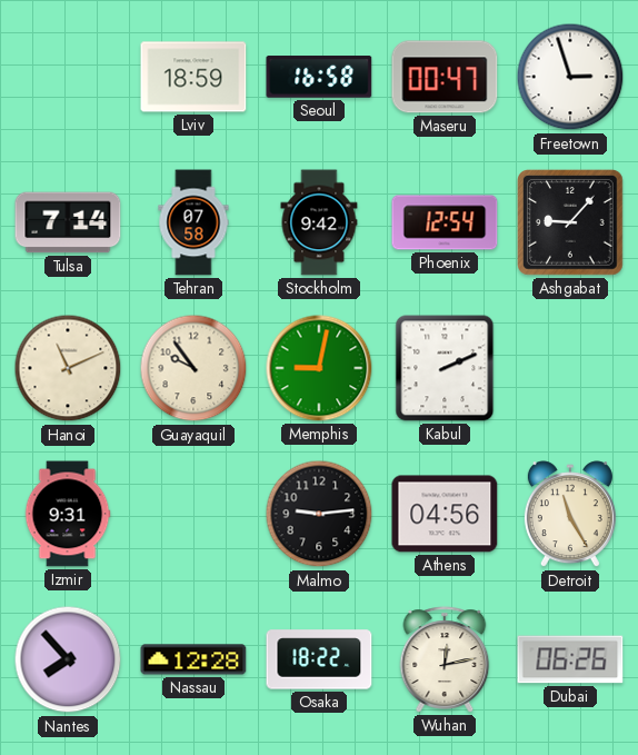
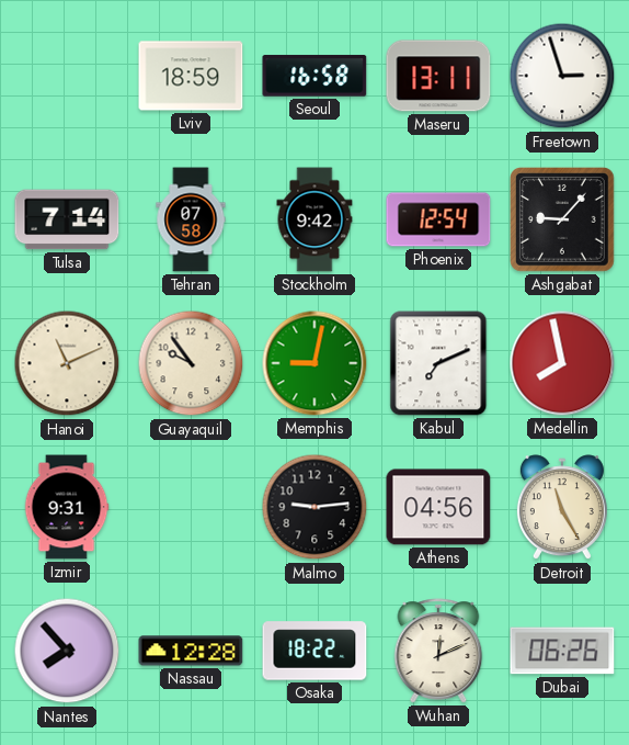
Maseru: 00:47 -> 13:11
Kabul: 2:11 -> 7:11
Medellin: none -> 7:58
Wuhan: 12:13 -> 12:11
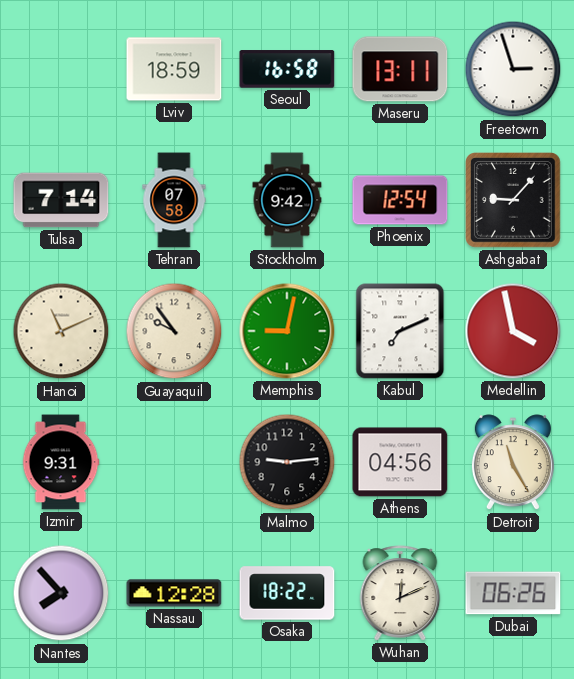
Medellin: 7:58 -> 3:58
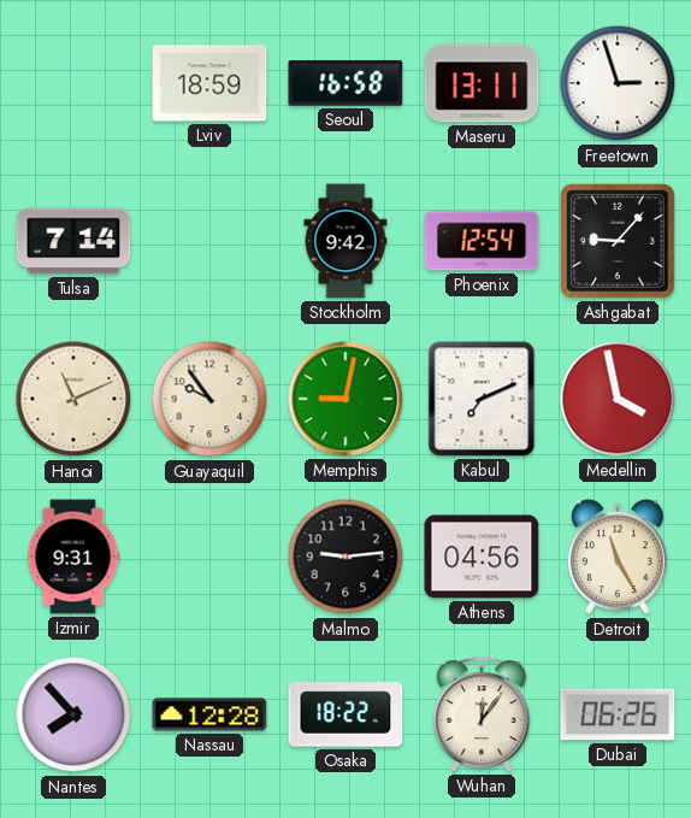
Tehran: 07:58 -> none
Wuhan: 12:11 -> 12:06
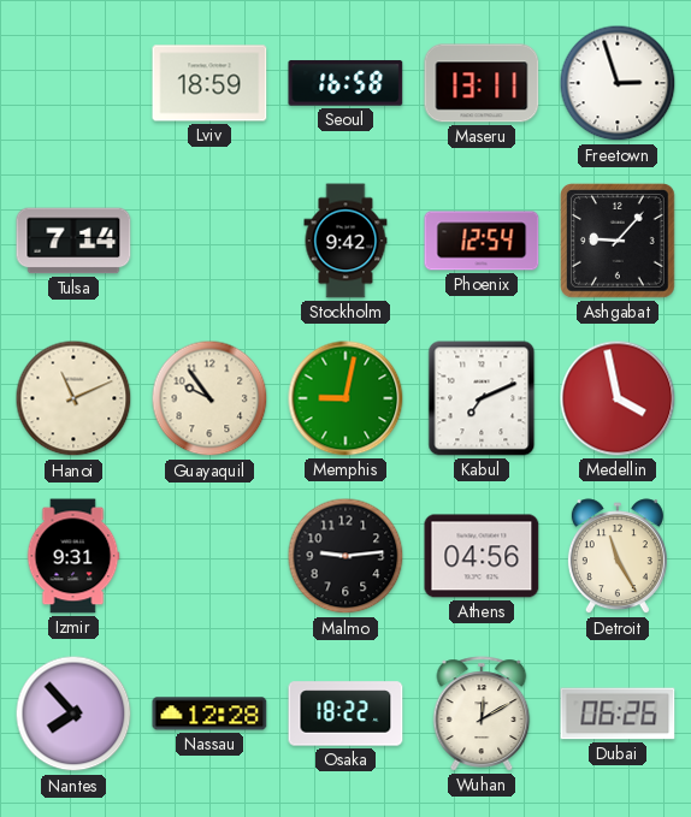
Wuhan: 12:06 -> 12:10
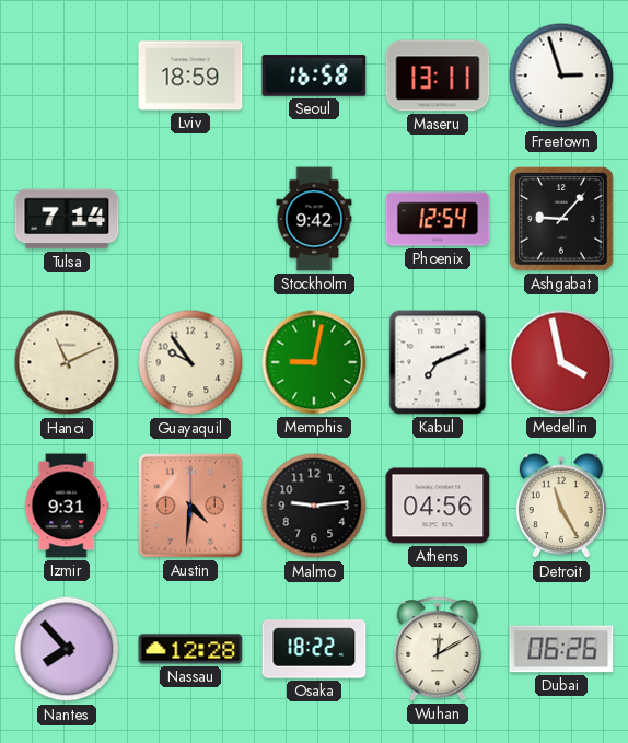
Austin: none -> 4:31
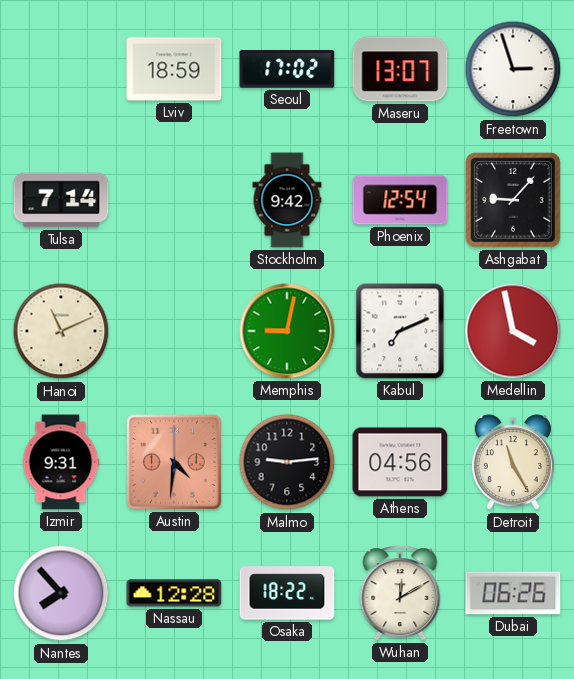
Seoul: 16:58 -> 17:02
Maseru: 13:11 -> 13:07
Guayaquil: 9:54 -> none
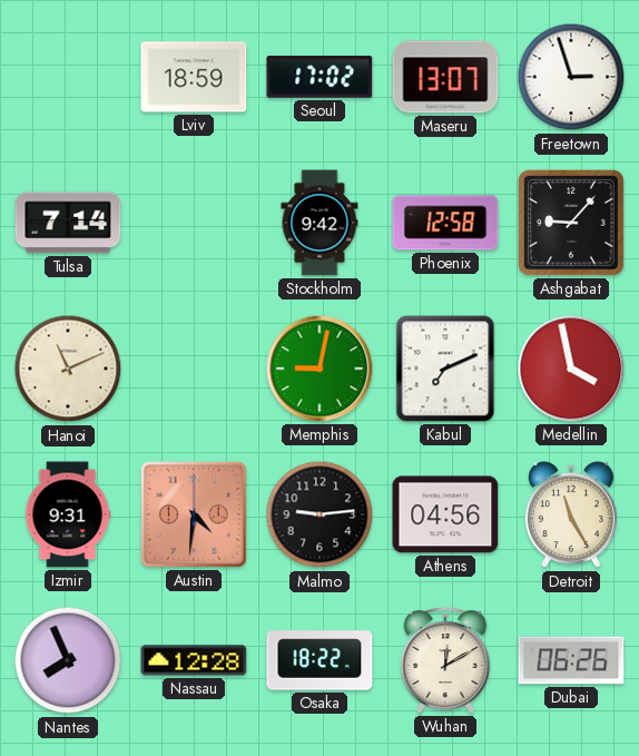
Phoenix: 12:54 -> 12:58
Nantes: 7:53 -> 7:56
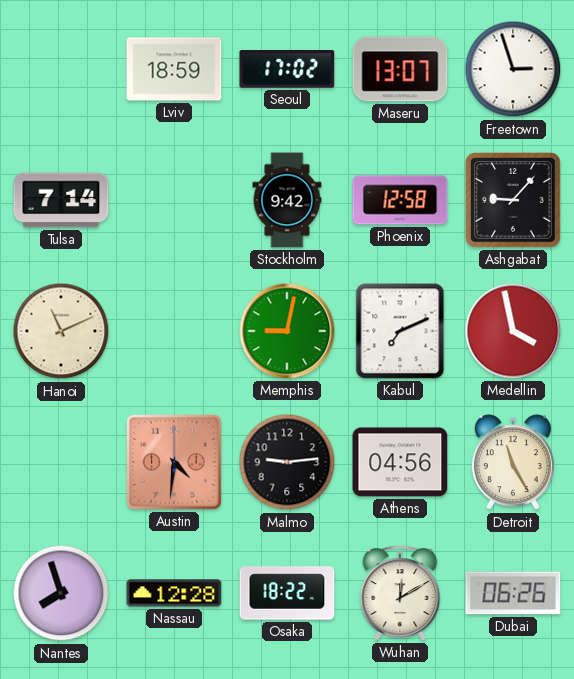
Izmir: 9:31 -> none
Nantes: 7:56 -> 7:57
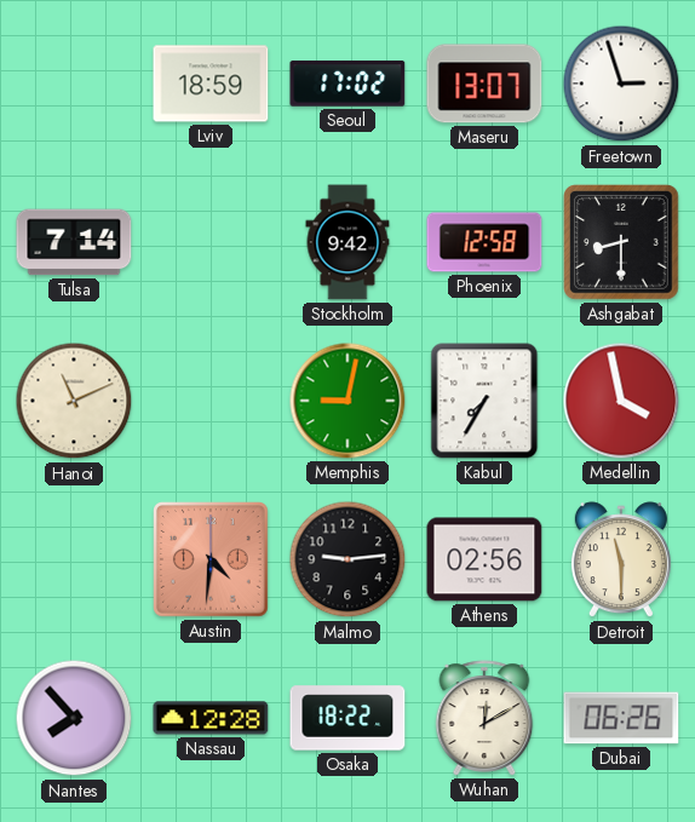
Ashgabat: 9:07 -> 8:30
Kabul: 7:11 -> 7:35
Athens: 04:56 -> 02:56
Detroit: 11:25 -> 11:30
Nantes: 7:57 -> 7:53
